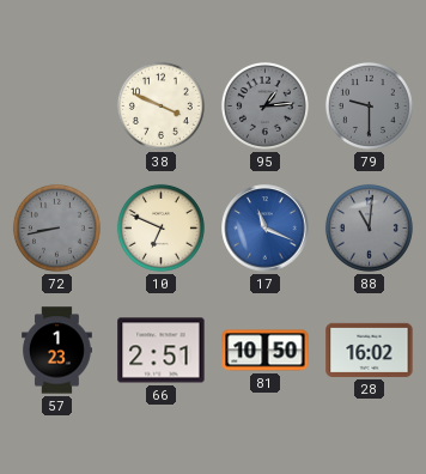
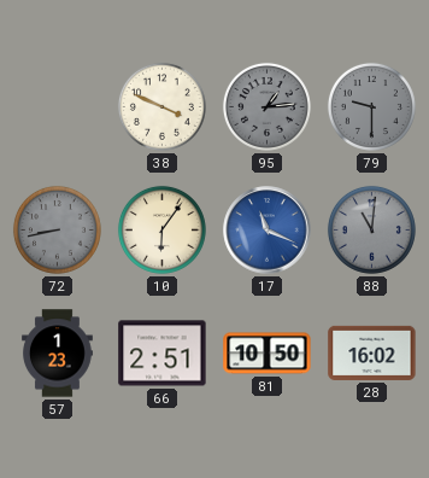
10: 6:49 -> 6:06
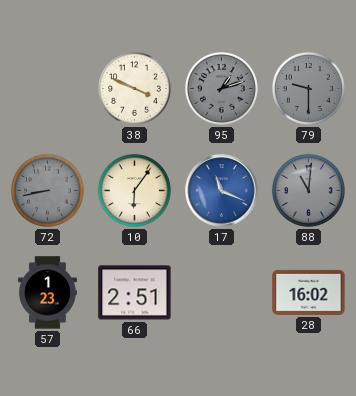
95: 1:14 -> 1:12
81: 10:50 -> none
